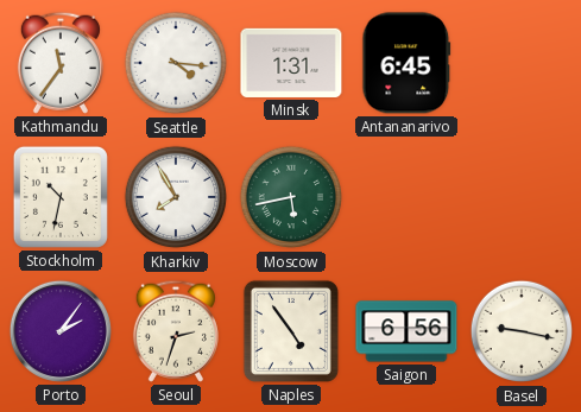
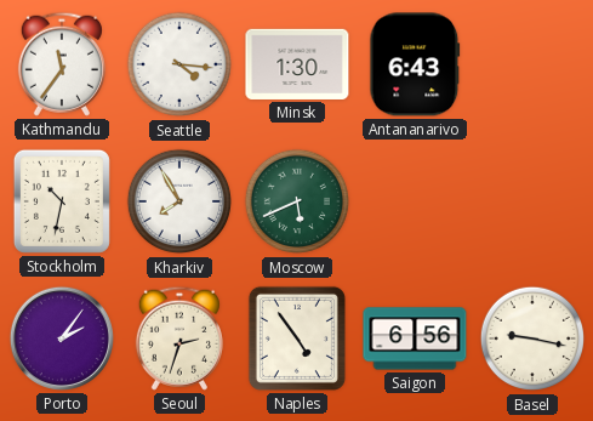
Minsk: 1:31 -> 1:30
Antananarivo: 6:45 -> 6:43
Moscow: 5:43 -> 5:41
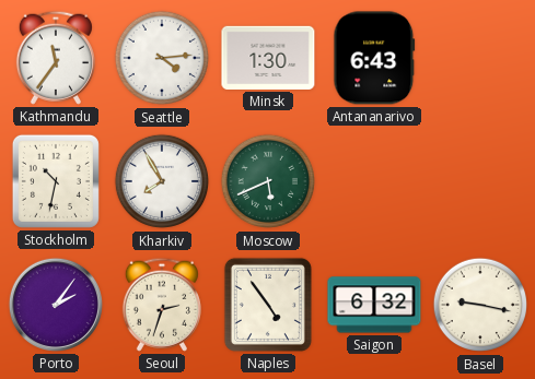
Seattle: 4:16 -> 4:14
Saigon: 6:56 -> 6:32
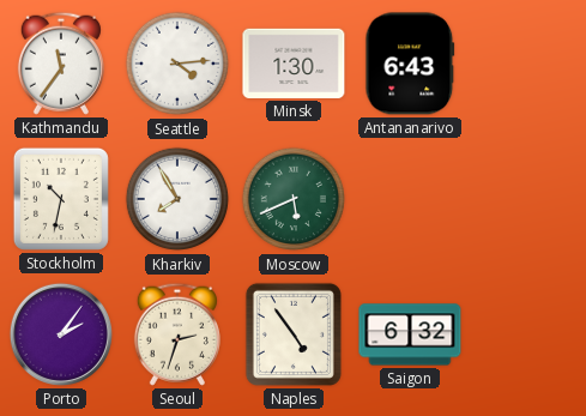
Basel: 9:17 -> none
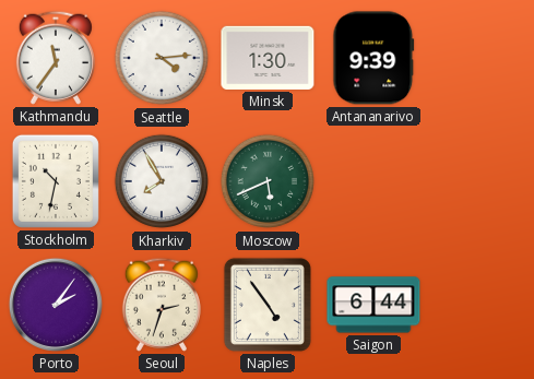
Antananarivo: 6:43 -> 9:39
Saigon: 6:32 -> 6:44
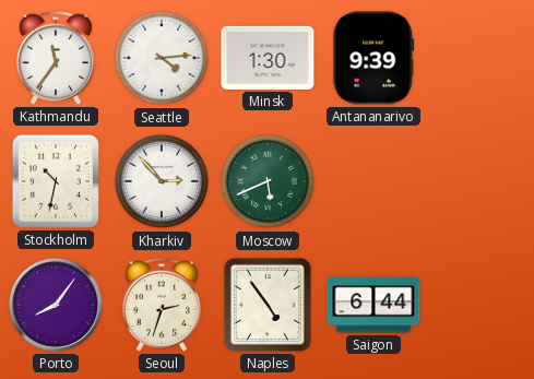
Kharkiv: 7:55 -> 2:53
Porto: 2:06 -> 8:06
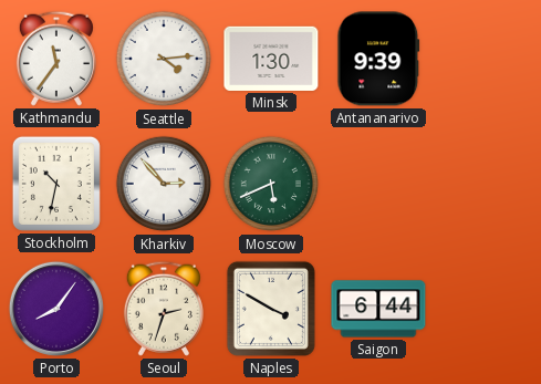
Naples: 4:54 -> 3:50
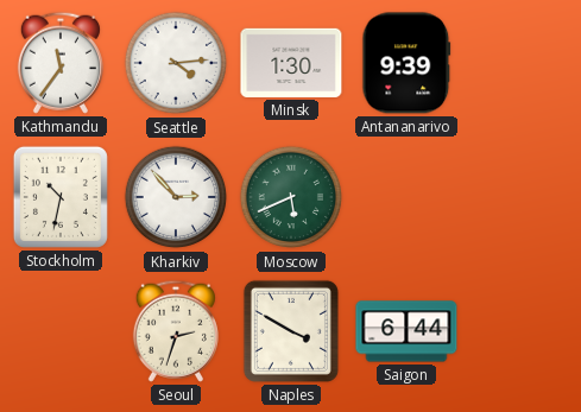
Porto: 8:06 -> none
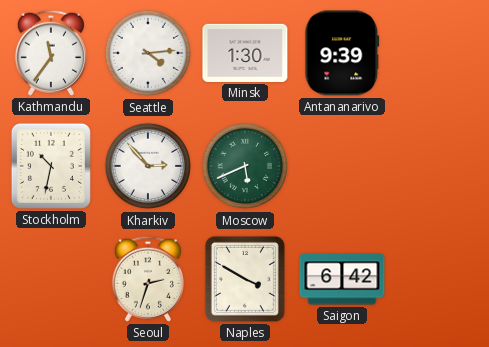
Saigon: 6:44 -> 6:42
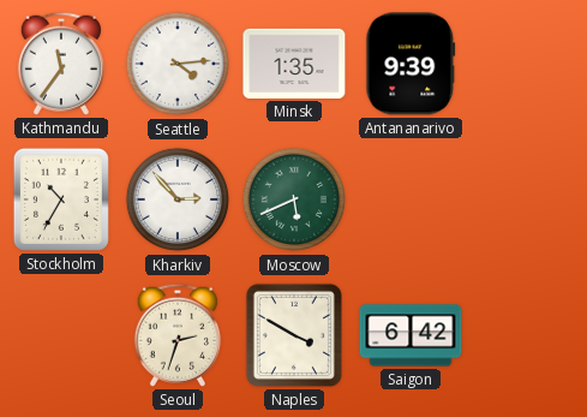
Minsk: 1:30 -> 1:35
Stockholm: 10:32 -> 10:35
